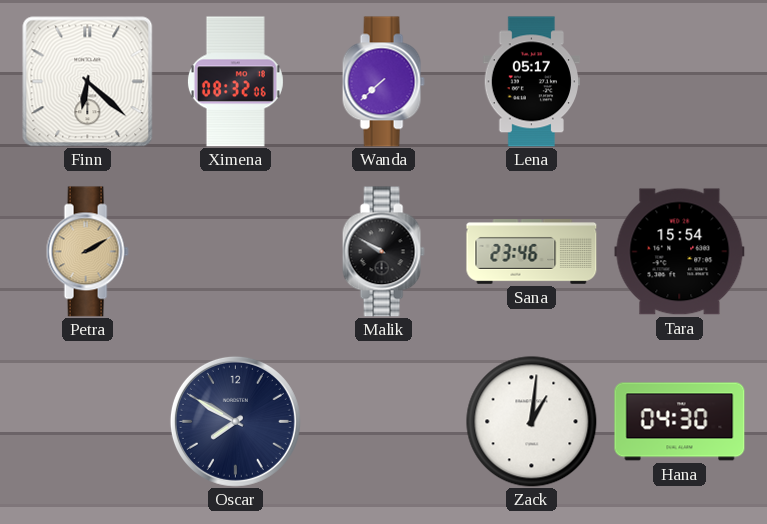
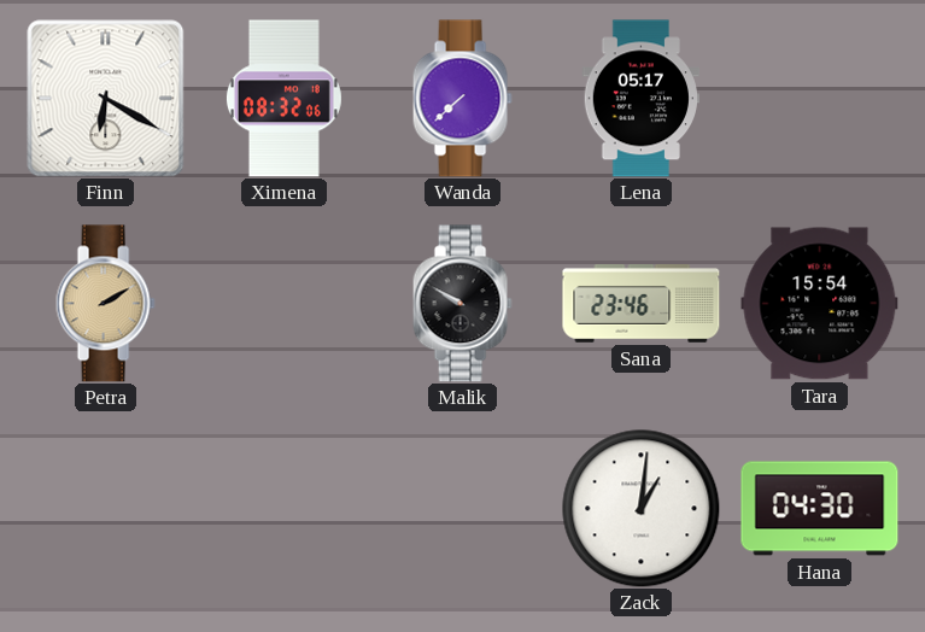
Finn: 6:22 -> 6:20
Oscar: 7:50 -> none
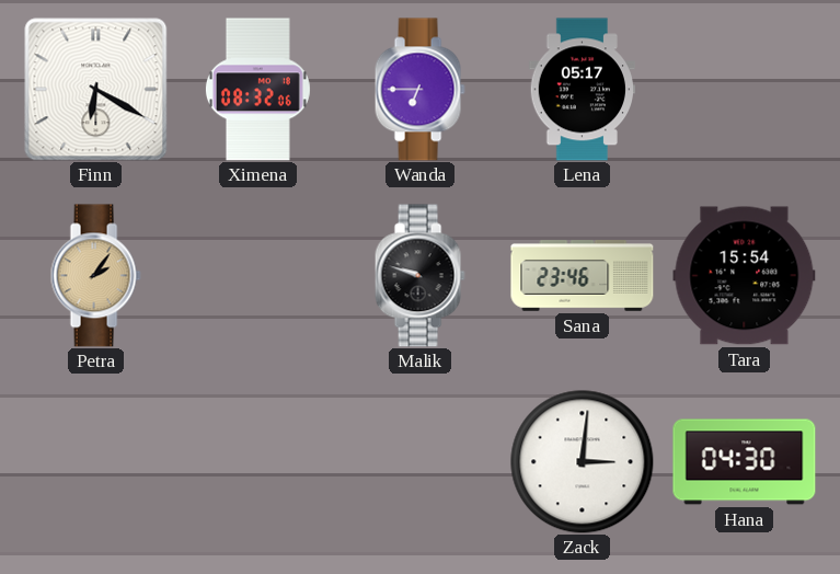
Wanda: 7:38 -> 6:45
Petra: 2:10 -> 2:06
Malik: 9:50 -> 9:48
Zack: 1:01 -> 3:01
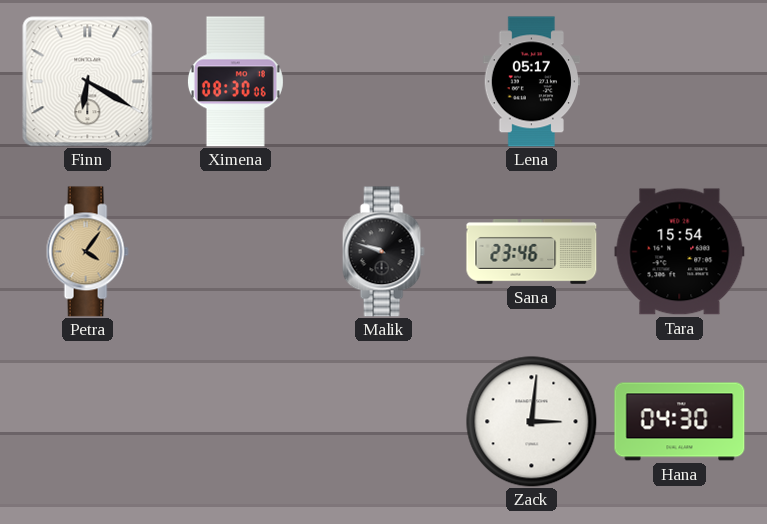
Ximena: 08:32 -> 08:30
Wanda: 6:45 -> none
Petra: 2:06 -> 4:06
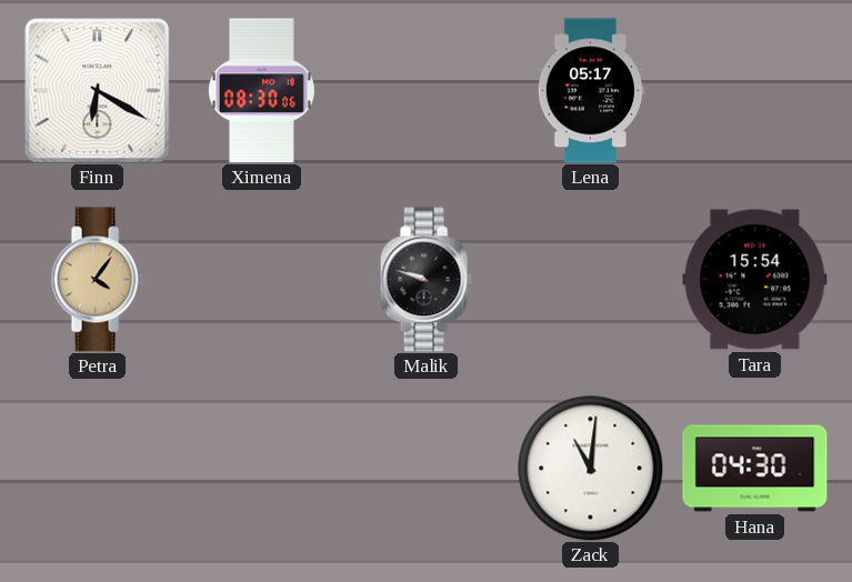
Sana: 23:46 -> none
Zack: 3:01 -> 11:01
